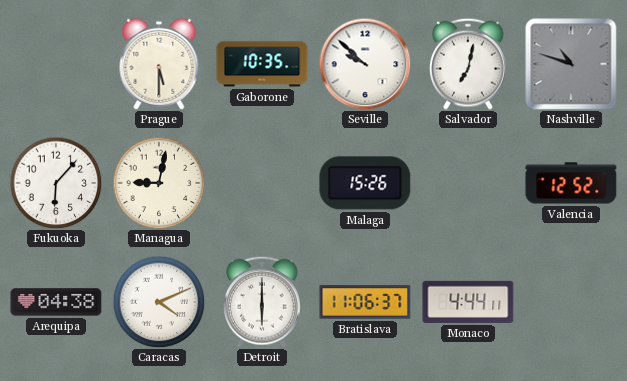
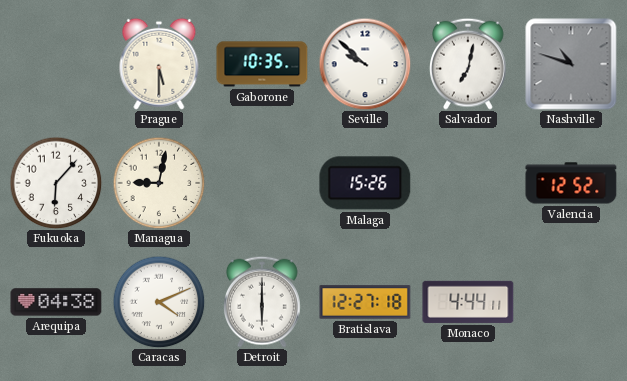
Bratislava: 11:06 -> 12:27
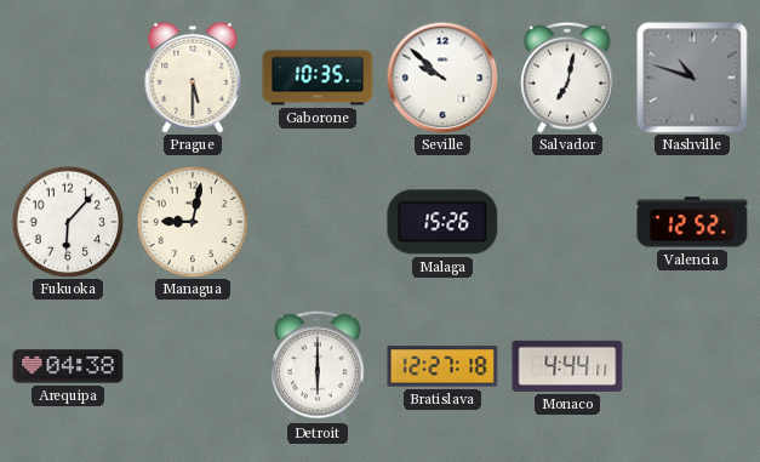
Caracas: 4:11 -> none
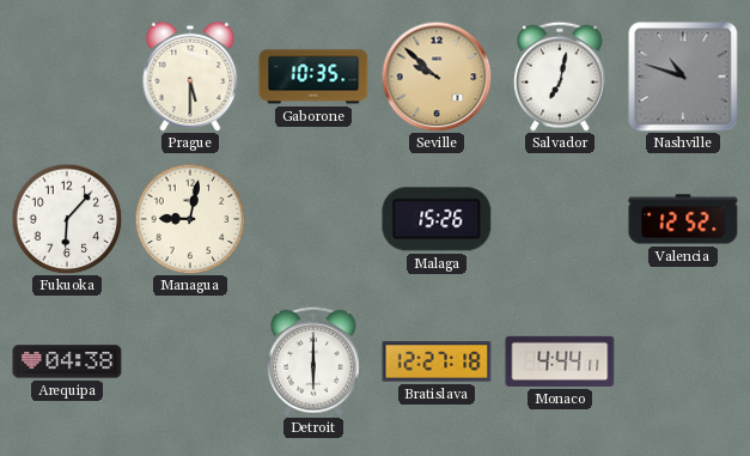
Seville dial: white -> champagne
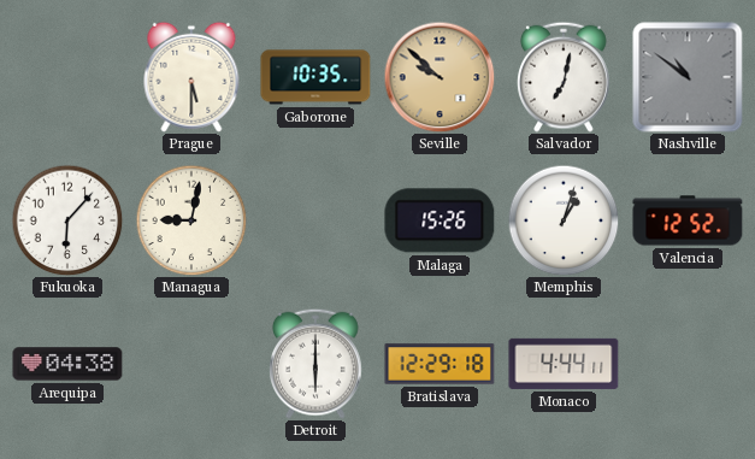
Nashville: 10:48 -> 10:51
Memphis: none -> 1:03
Bratislava: 12:27 -> 12:29
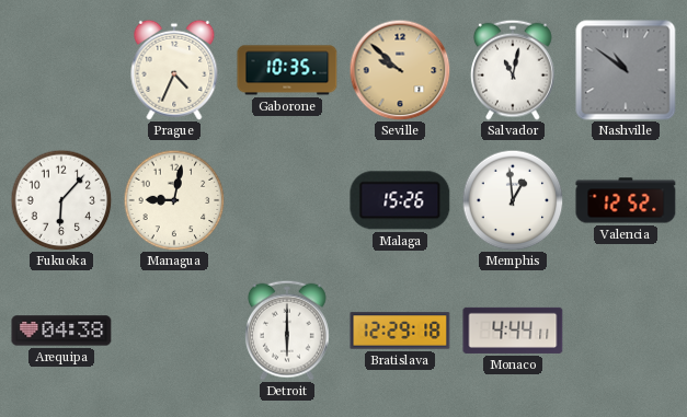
Prague: 5:30 -> 4:34
Salvador: 7:02 -> 11:02
Memphis: 1:03 -> 12:59
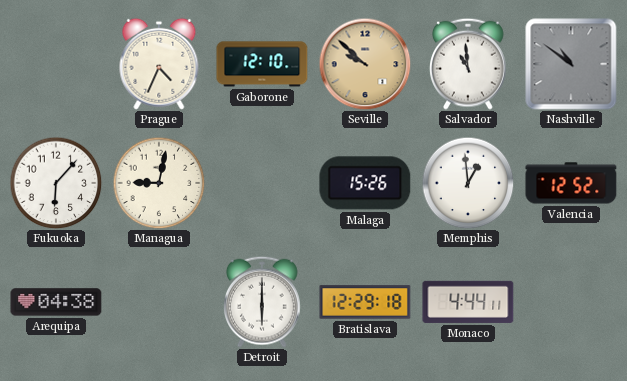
Gaborone: 10:35 -> 12:10
Salvador: 11:02 -> 10:59
